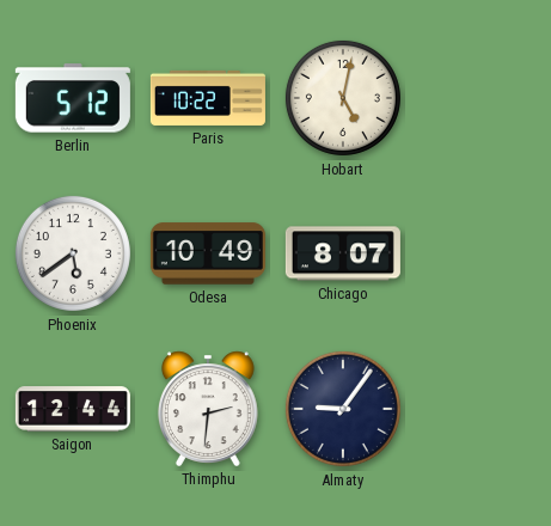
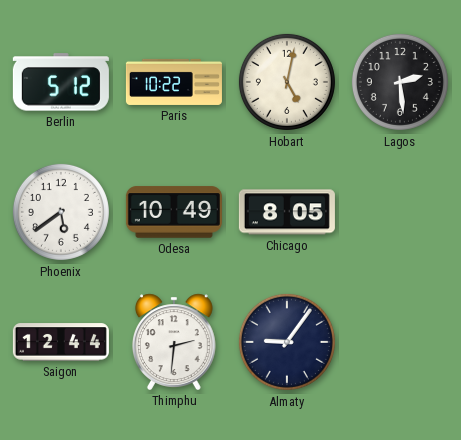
Lagos: none -> 2:29
Chicago: 8:07 -> 8:05
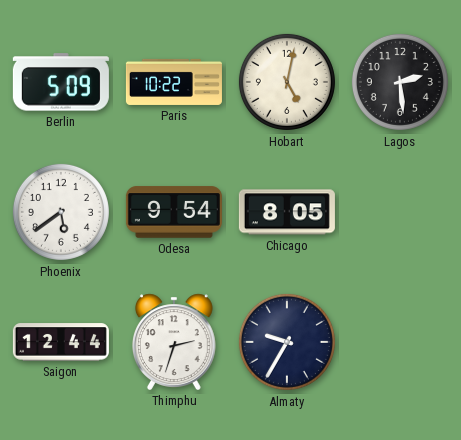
Berlin: 5:12 -> 5:09
Odesa: 10:49 -> 9:54
Thimphu: 2:31 -> 2:33
Almaty: 9:06 -> 9:35
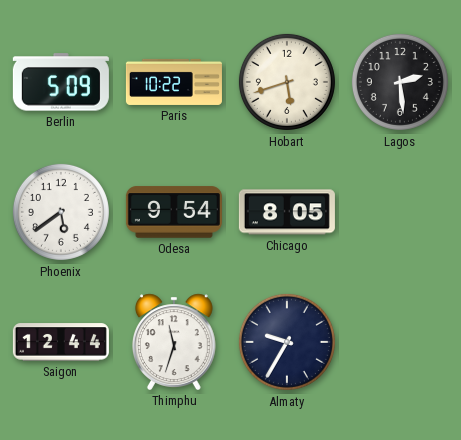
Hobart: 5:02 -> 5:42
Thimphu: 2:33 -> 11:33
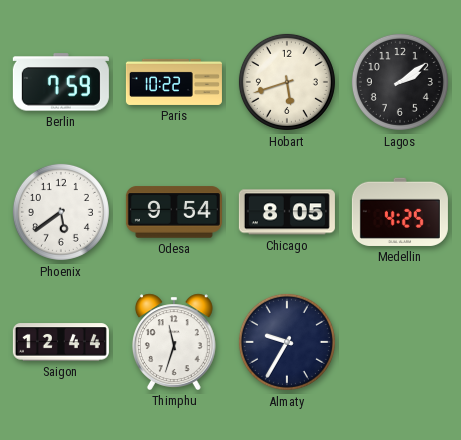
Berlin: 5:09 -> 7:59
Lagos: 2:29 -> 2:09
Medellin: none -> 4:25
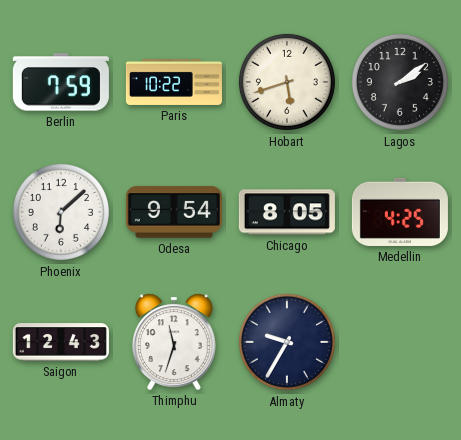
Phoenix: 5:39 -> 6:08
Saigon: 12:44 -> 12:43
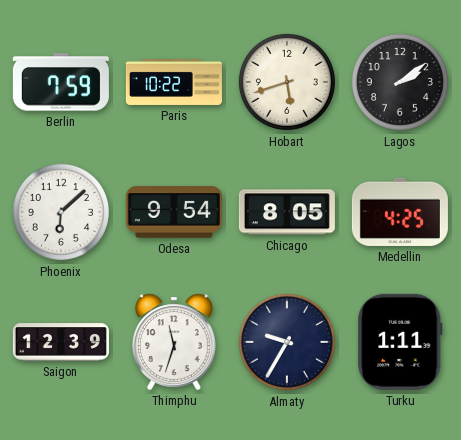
Saigon: 12:43 -> 12:39
Turku: none -> 1:11
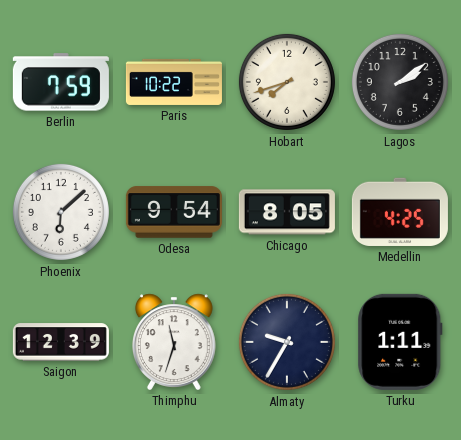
Hobart: 5:42 -> 7:42
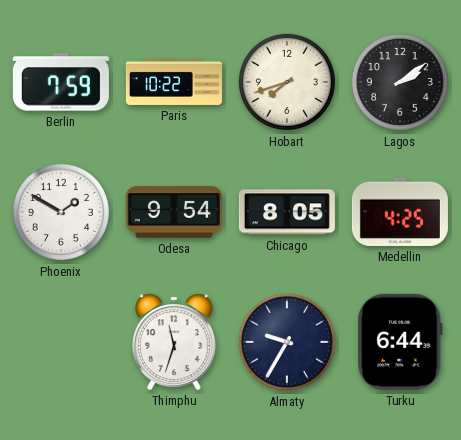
Phoenix: 6:08 -> 1:50
Saigon: 12:39 -> none
Turku: 1:11 -> 6:44
